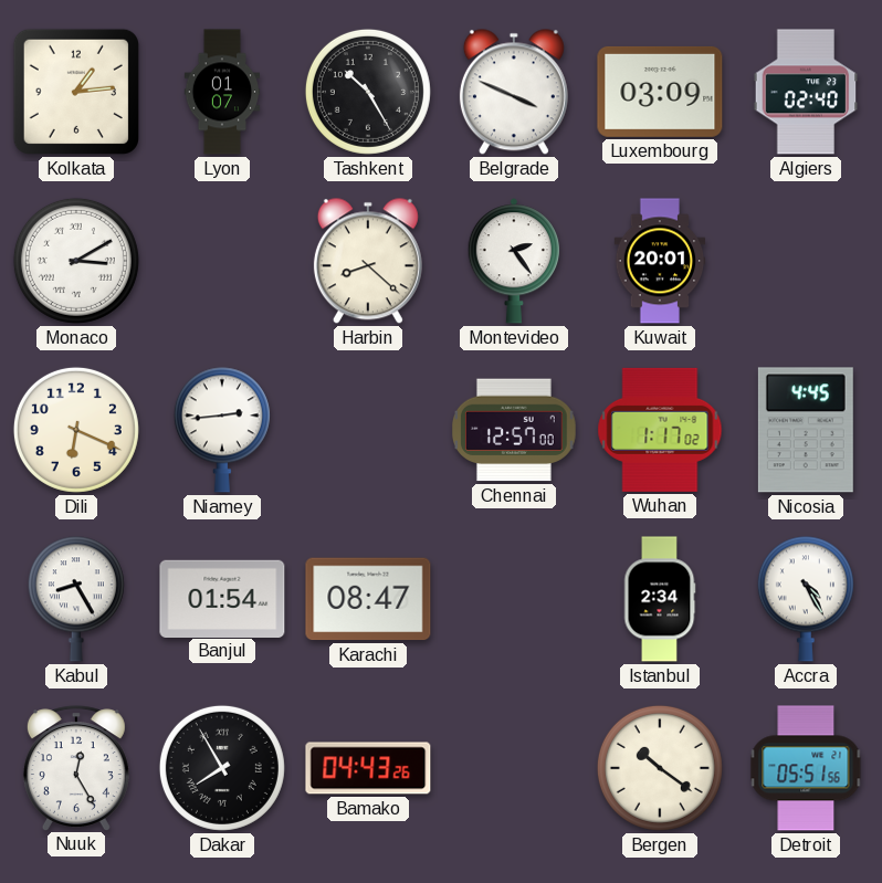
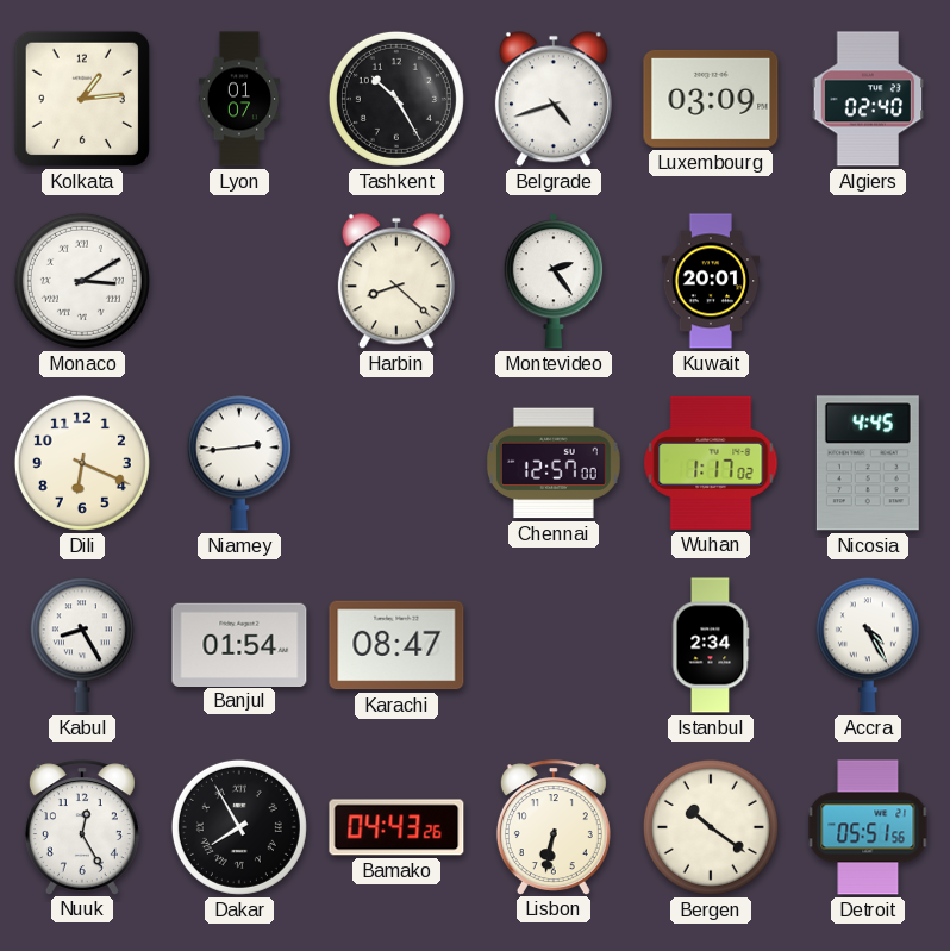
Belgrade: 3:49 -> 4:42
Lisbon: none -> 6:32
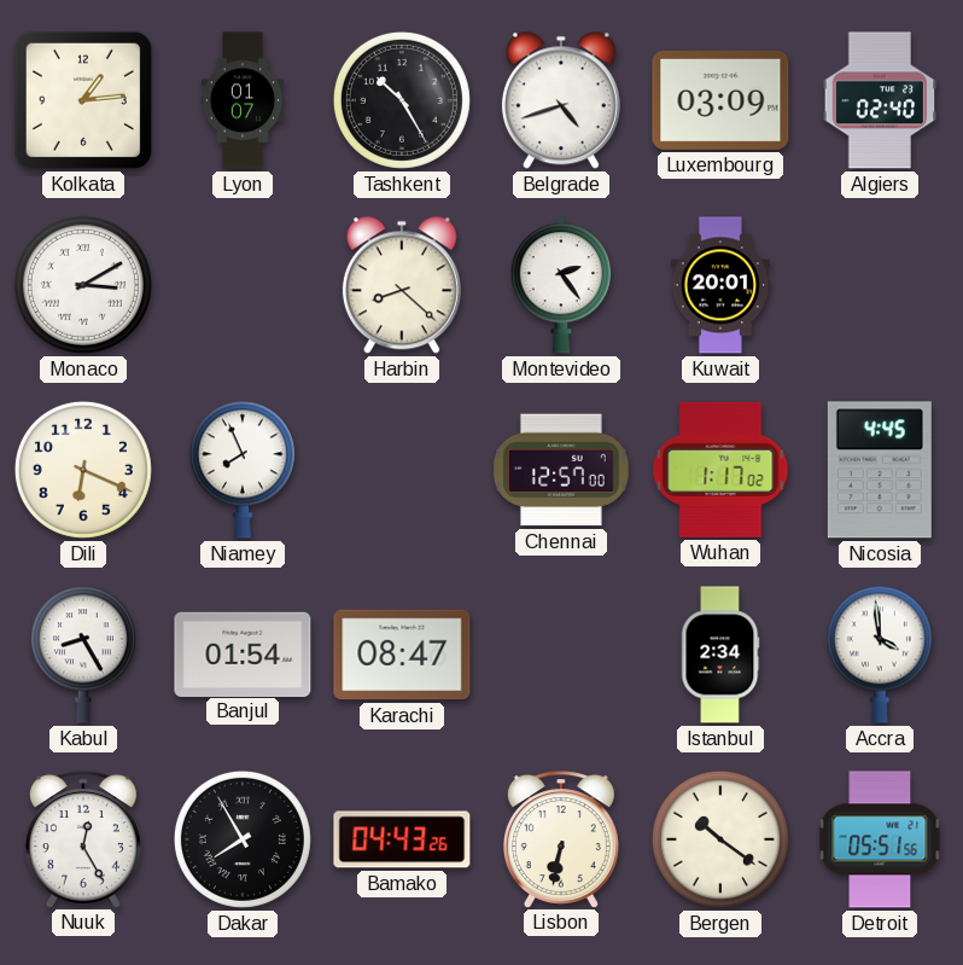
Niamey: 2:44 -> 7:56
Accra: 4:25 -> 3:59
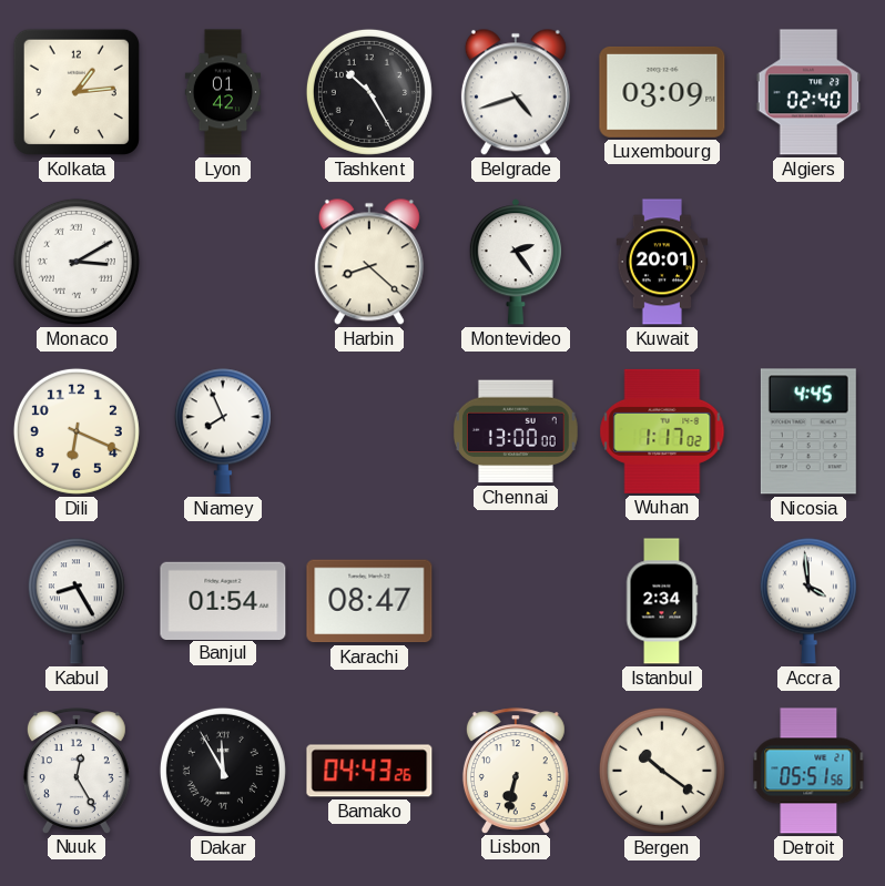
Lyon: 01:07 -> 01:42
Chennai: 12:57 -> 13:00
Dakar: 7:55 -> 11:55
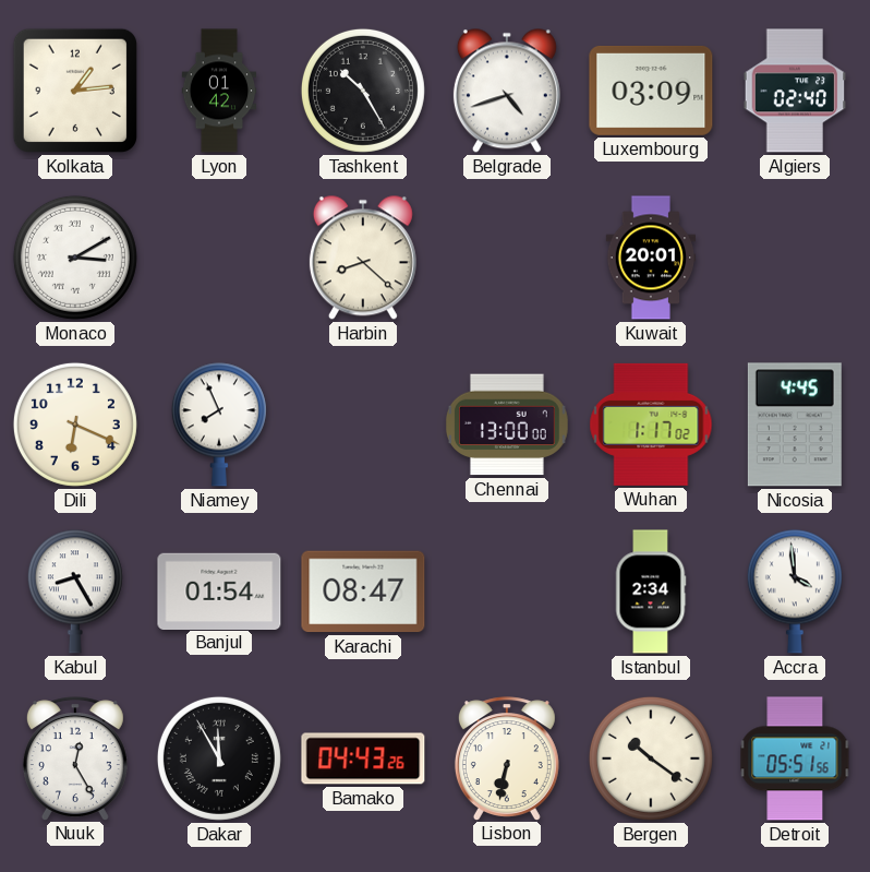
Montevideo: 2:24 -> none
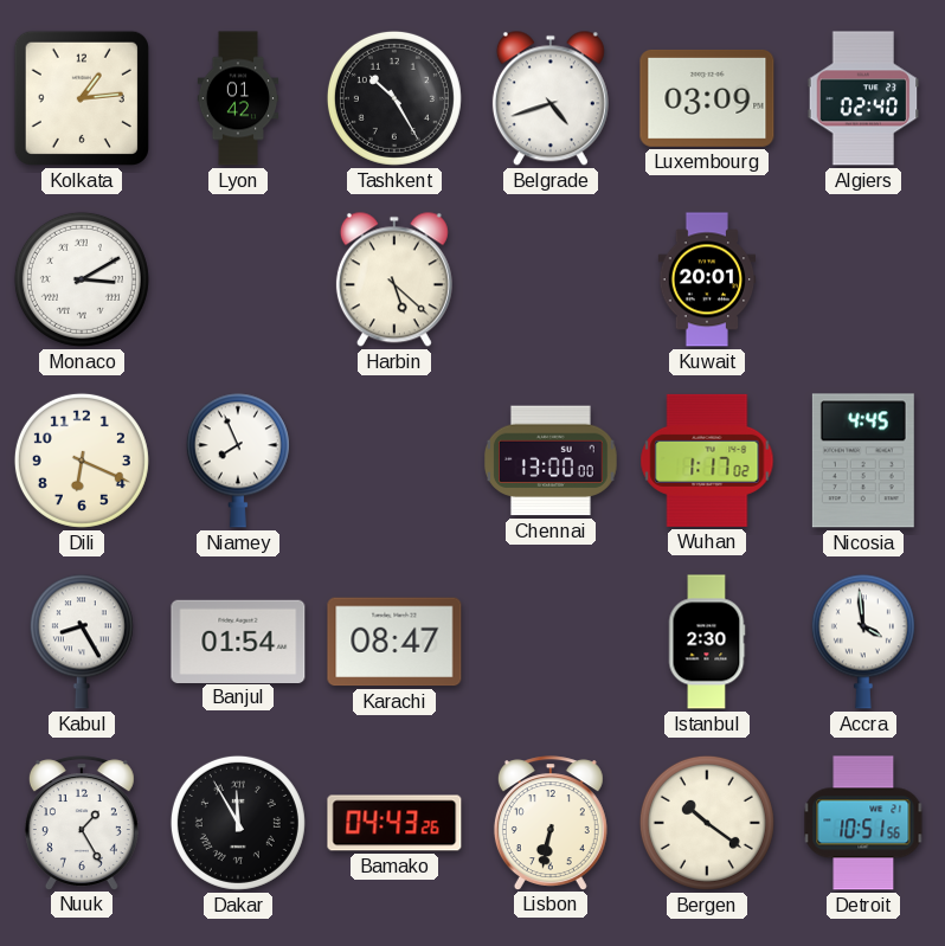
Harbin: 8:22 -> 5:22
Istanbul: 2:34 -> 2:30
Nuuk: 12:25 -> 1:25
Detroit: 05:51 -> 10:51
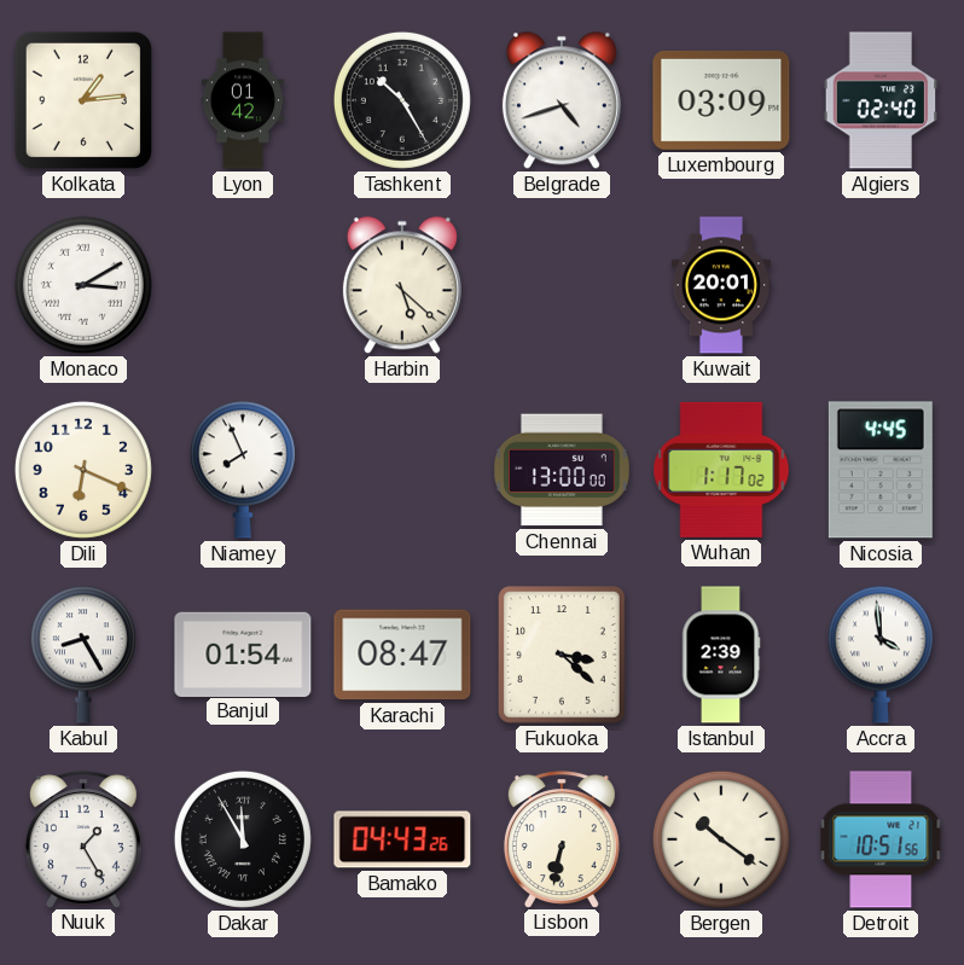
Fukuoka: none -> 3:22
Istanbul: 2:30 -> 2:39
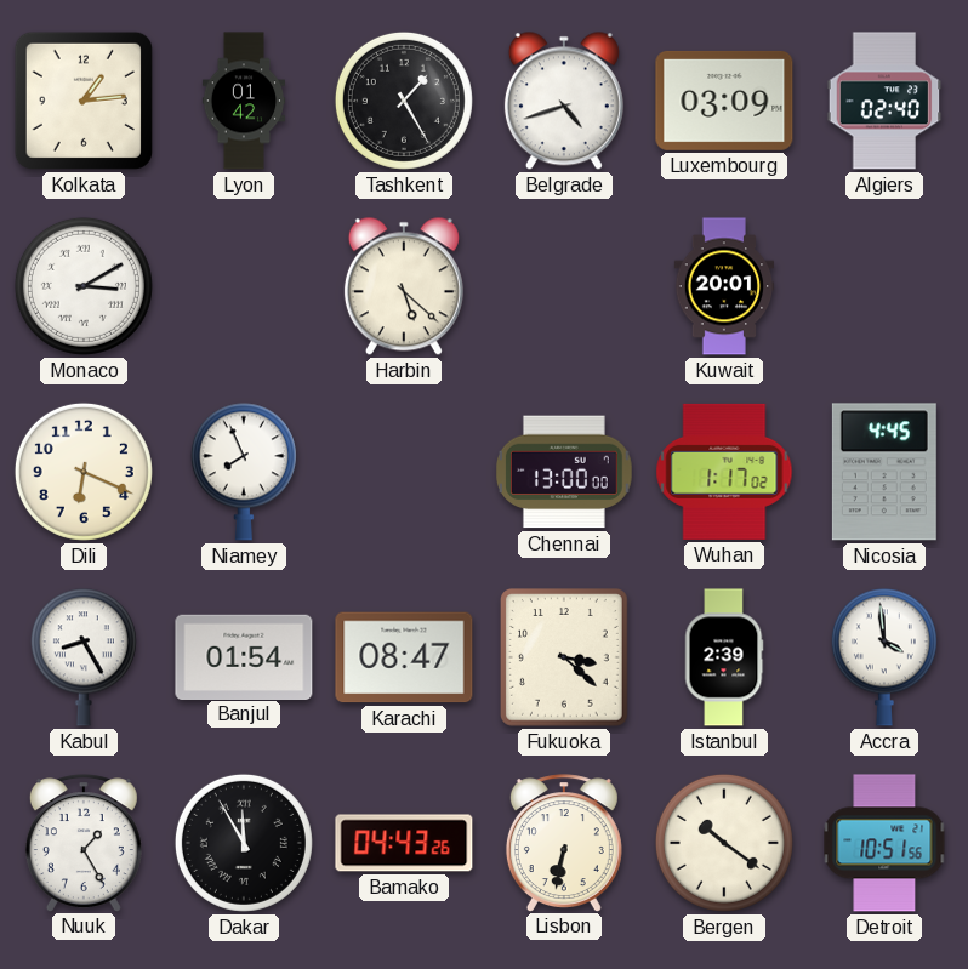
Tashkent: 10:25 -> 1:25
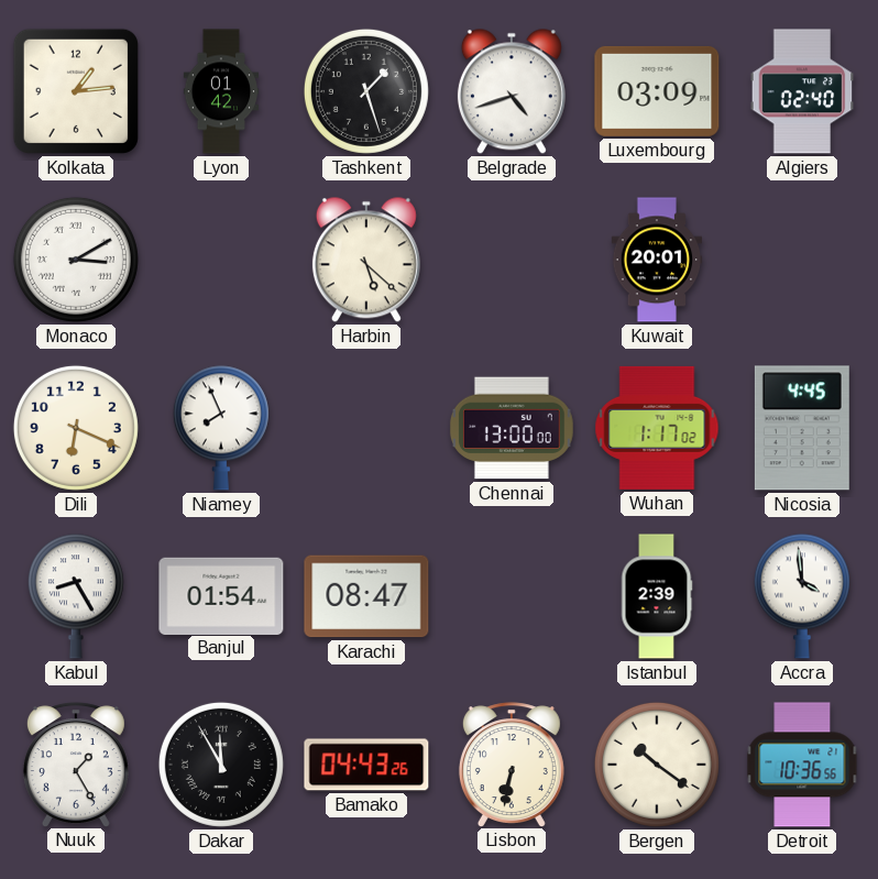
Tashkent: 1:25 -> 1:27
Fukuoka: 3:22 -> none
Detroit: 10:51 -> 10:36
